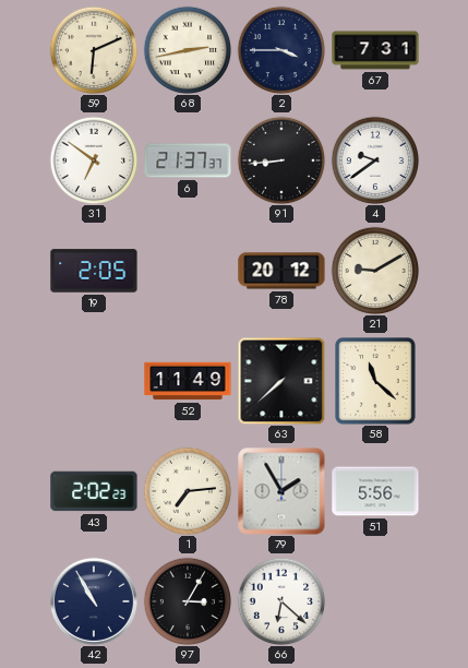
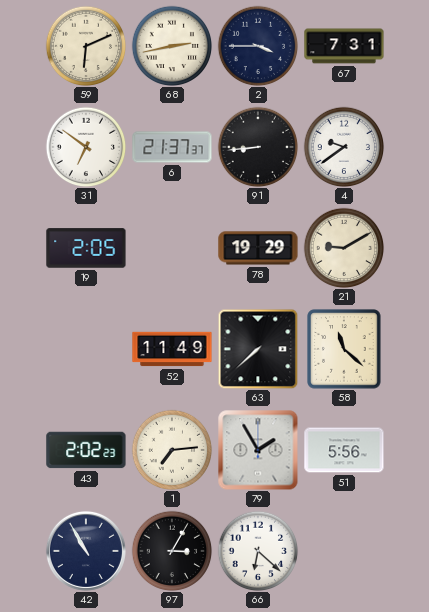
78: 20:12 -> 19:29
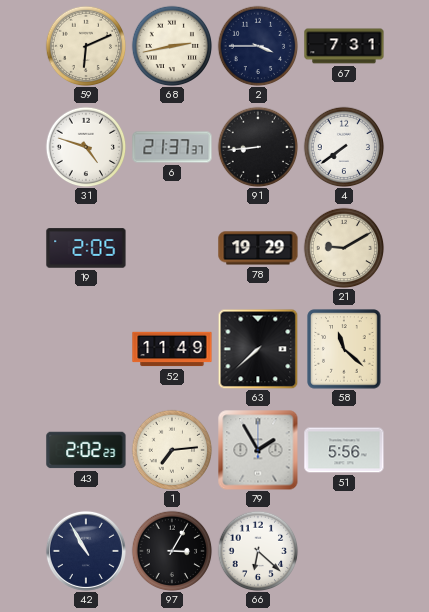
31: 6:51 -> 4:48
4: 9:39 -> 7:39
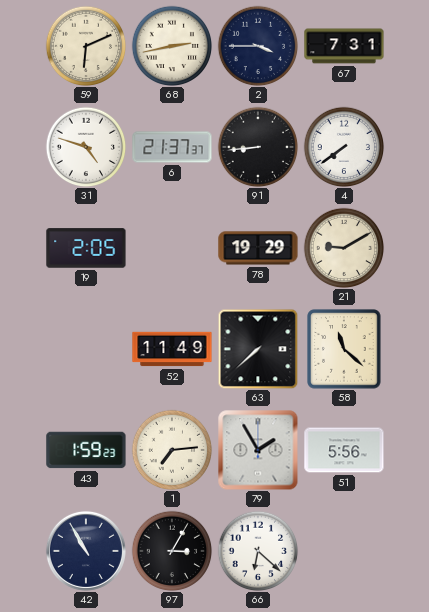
43: 2:02 -> 1:59
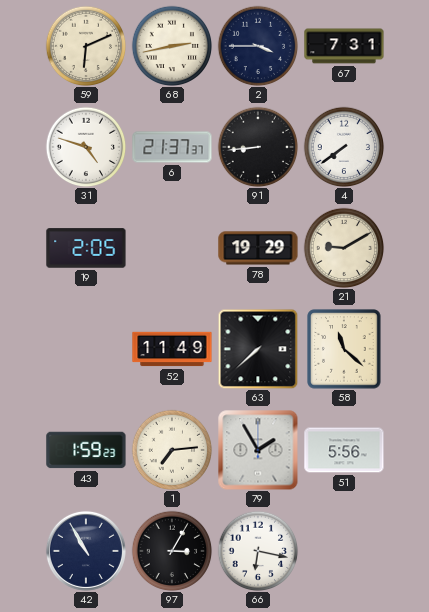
66: 6:22 -> 6:17
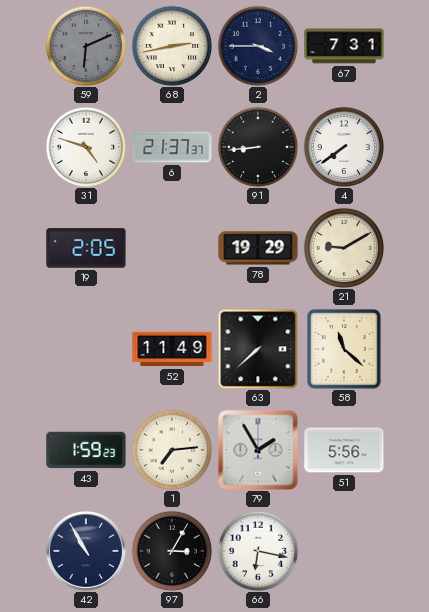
59 dial: cream -> grey
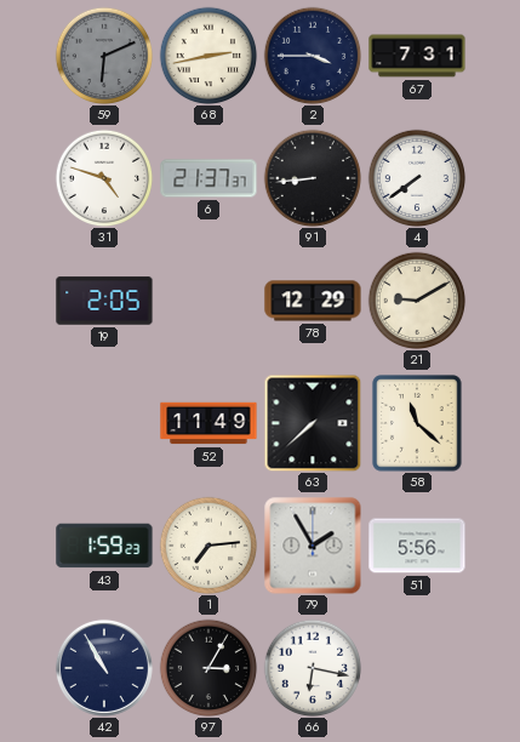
78: 19:29 -> 12:29
